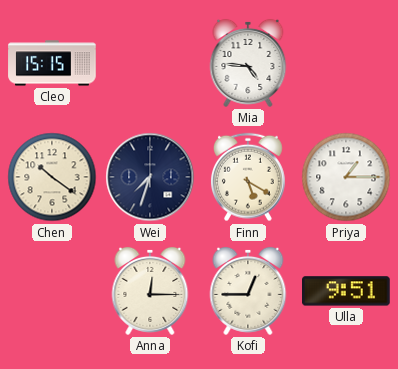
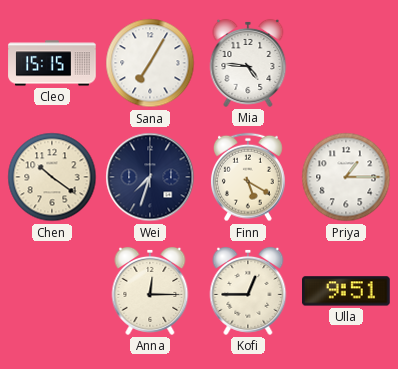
Sana: none -> 7:05
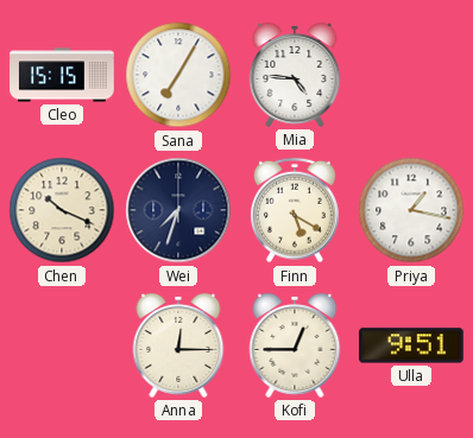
Chen: 10:21 -> 10:19
Priya: 1:15 -> 1:17
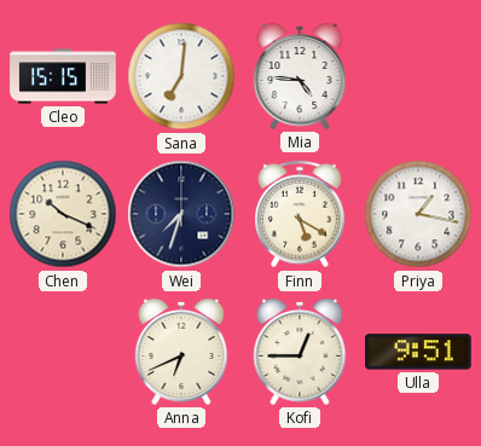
Sana: 7:05 -> 7:01
Anna: 12:15 -> 6:41
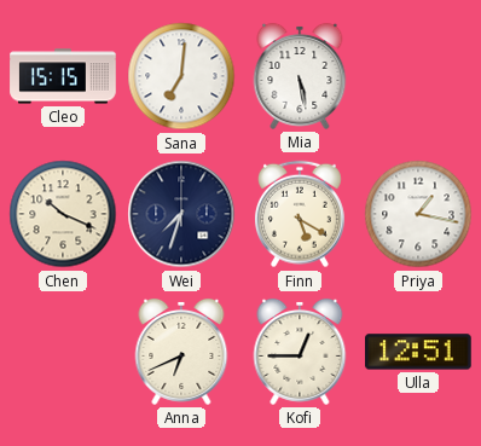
Mia: 4:46 -> 5:28
Ulla: 9:51 -> 12:51
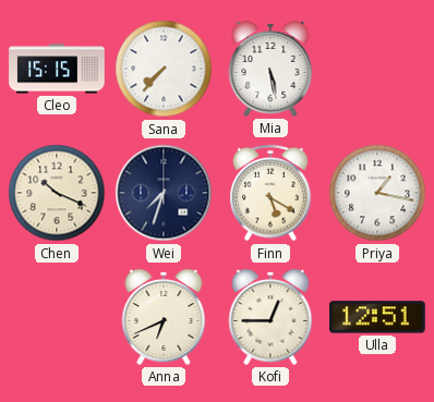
Sana: 7:01 -> 7:37
